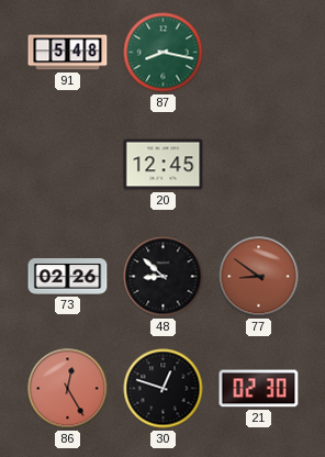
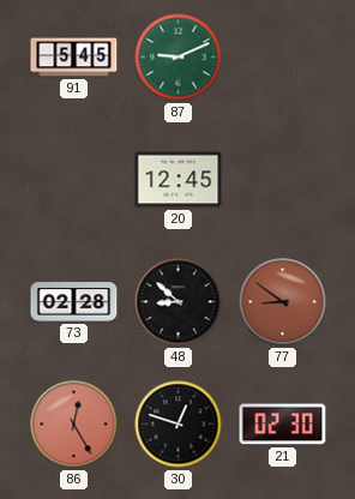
91: 5:48 -> 5:45
87: 8:17 -> 9:11
73: 02:26 -> 02:28
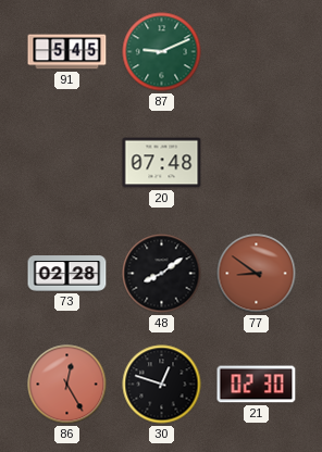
20: 12:45 -> 07:48
48: 8:52 -> 8:09
